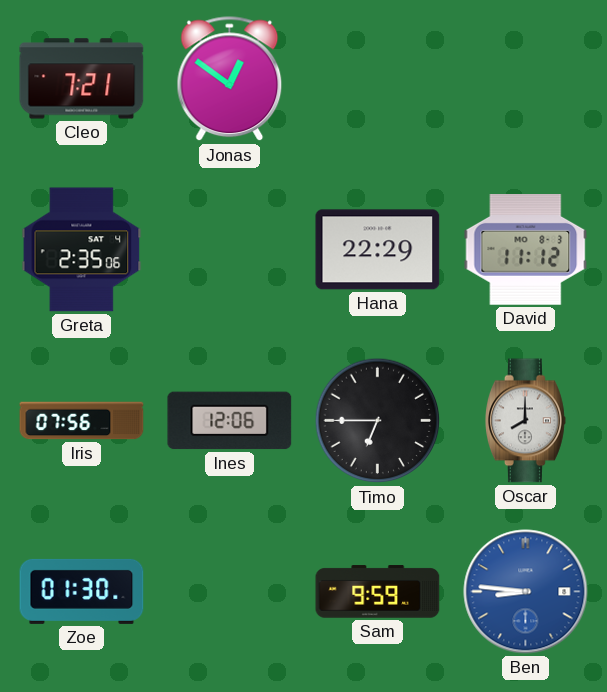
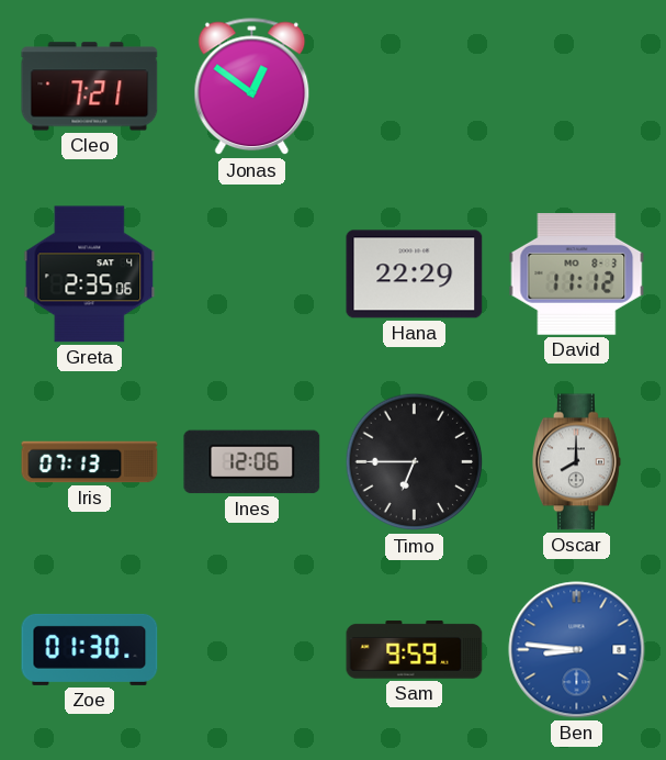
Iris: 07:56 -> 07:13
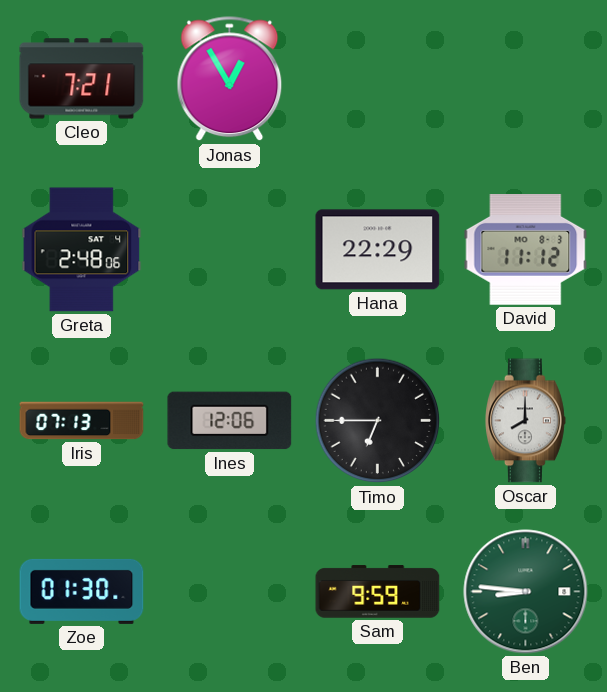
Jonas: 12:51 -> 12:55
Greta: 2:35 -> 2:48
Ben dial: blue -> green
